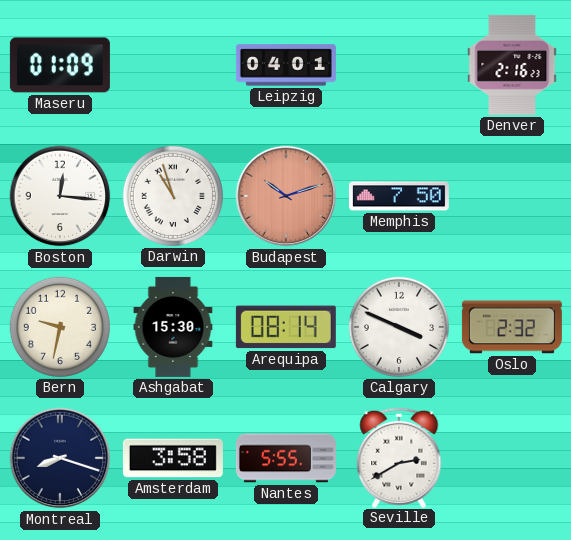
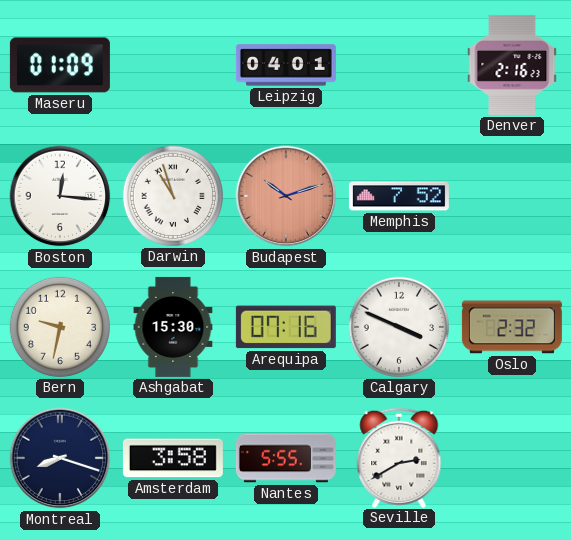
Memphis: 7:50 -> 7:52
Arequipa: 08:14 -> 07:16
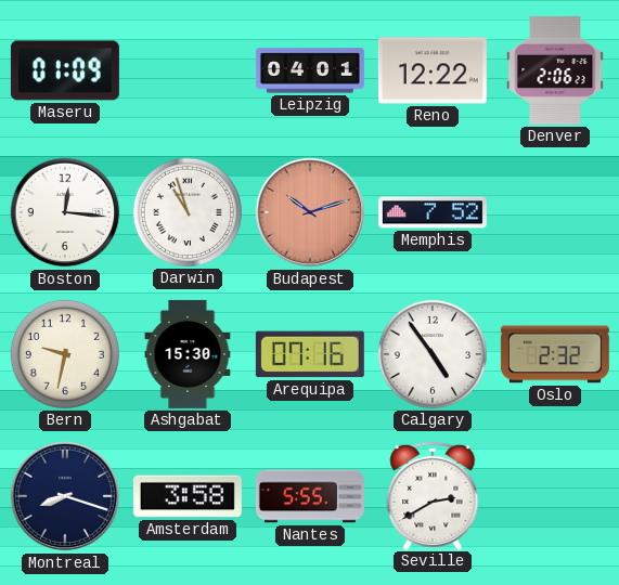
Reno: none -> 12:22
Denver: 2:16 -> 2:06
Calgary: 3:49 -> 4:54
